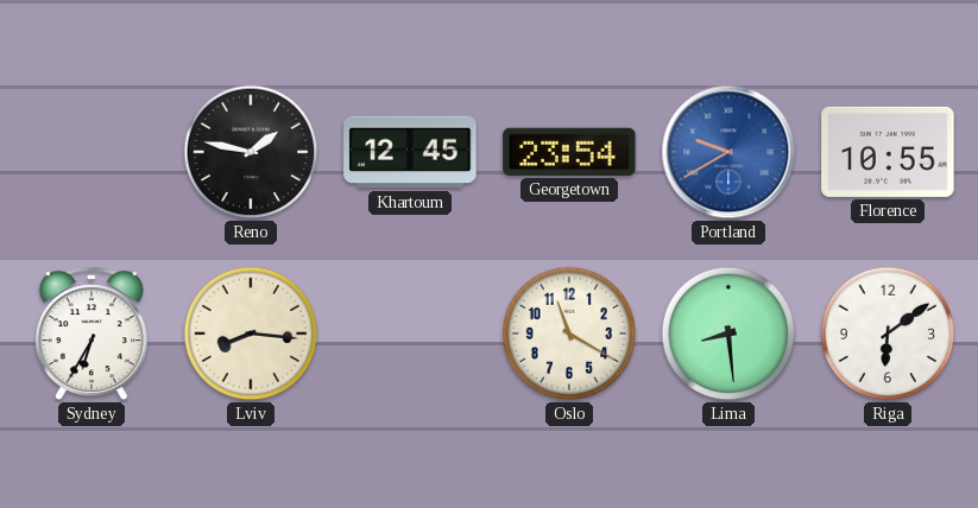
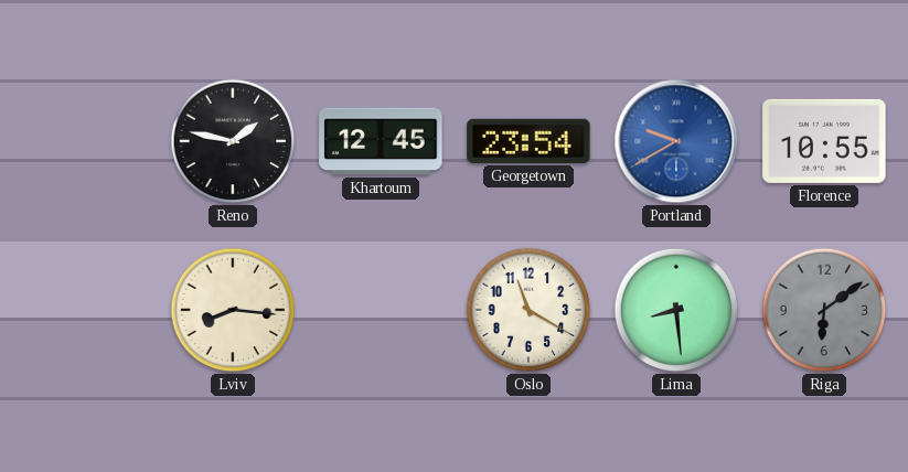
Sydney: 6:35 -> none
Riga dial: white -> grey
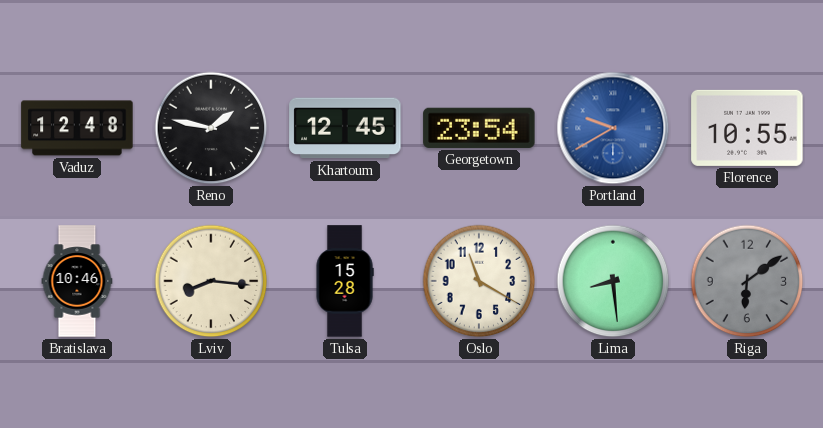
Vaduz: none -> 12:48
Bratislava: none -> 10:46
Tulsa: none -> 15:28
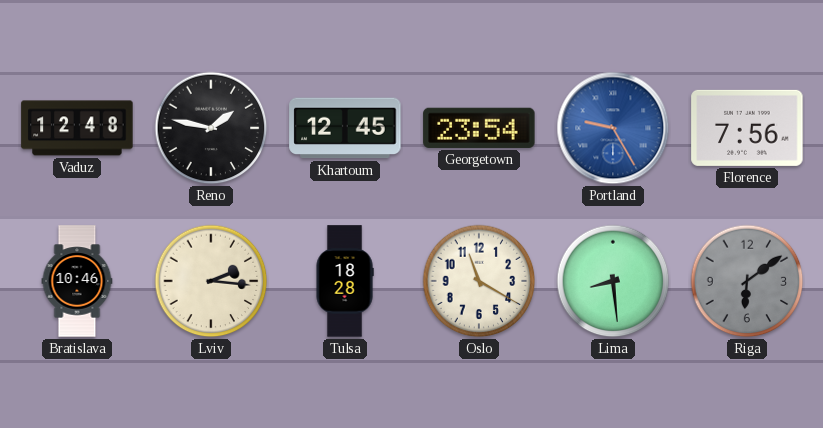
Portland: 9:40 -> 9:25
Florence: 10:55 -> 7:56
Lviv: 8:16 -> 2:16
Tulsa: 15:28 -> 18:28
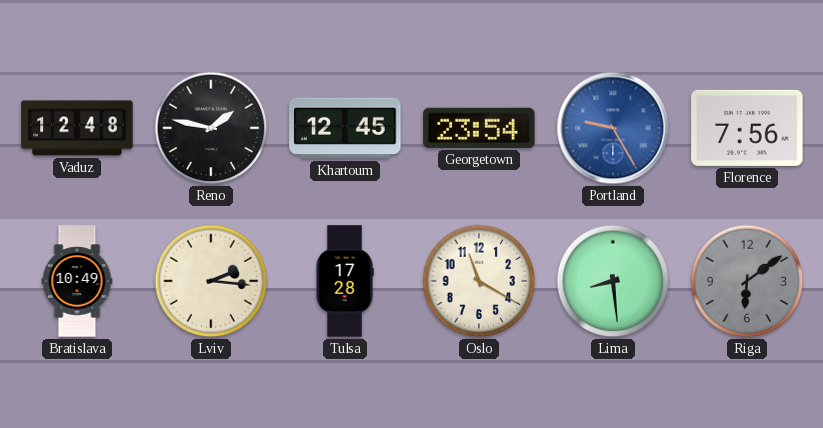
Bratislava: 10:46 -> 10:49
Tulsa: 18:28 -> 17:28
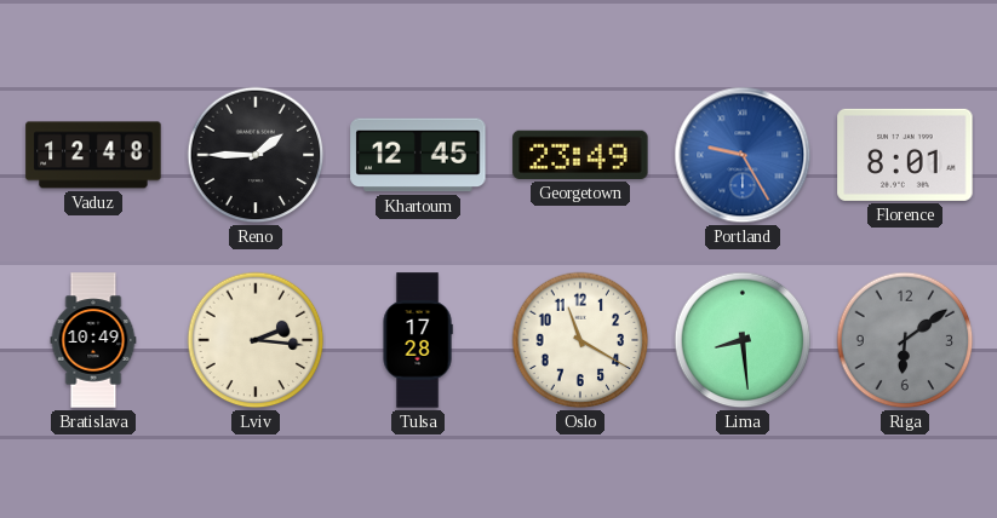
Reno: 1:47 -> 1:45
Georgetown: 23:54 -> 23:49
Florence: 7:56 -> 8:01
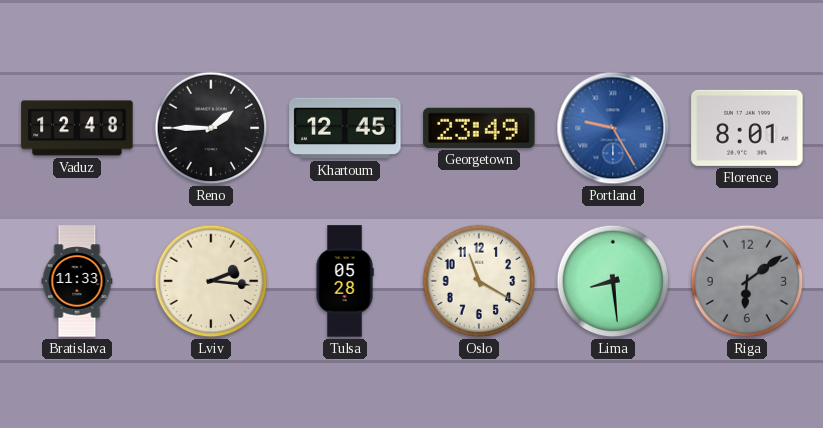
Bratislava: 10:49 -> 11:33
Tulsa: 17:28 -> 05:28
